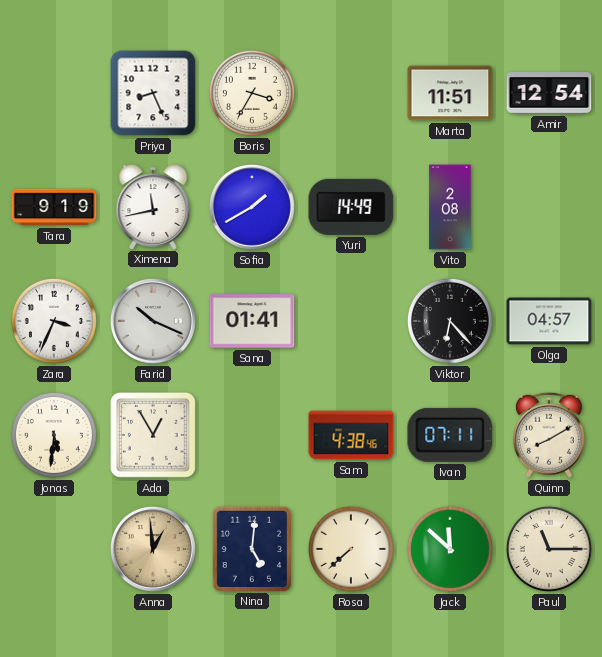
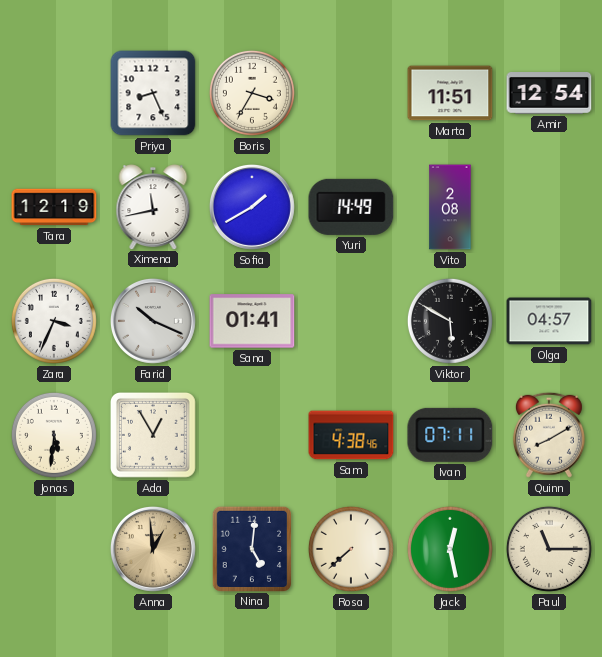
Tara: 9:19 -> 12:19
Viktor: 6:23 -> 5:50
Jack: 11:52 -> 12:28
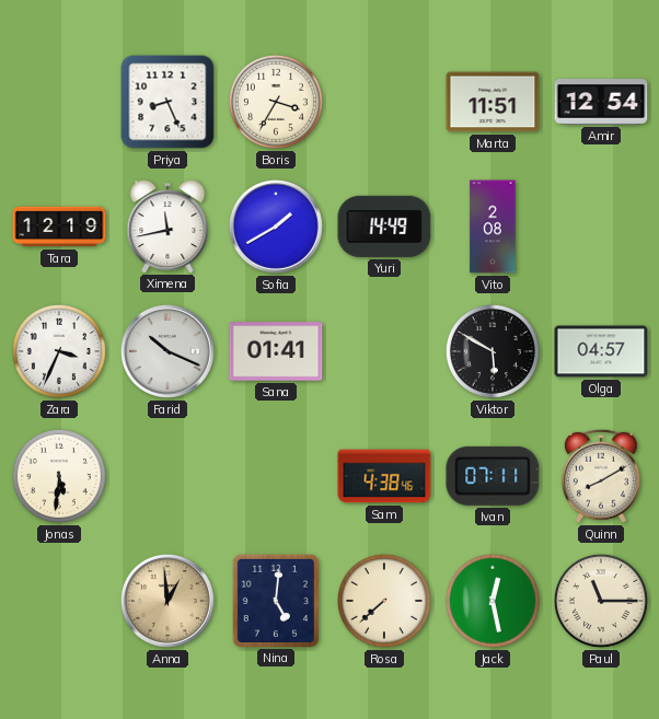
Ada: 12:55 -> none
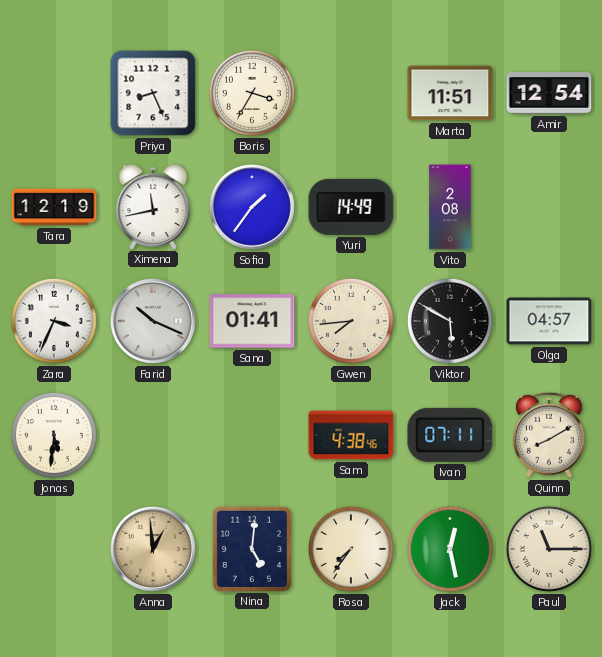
Sofia: 1:40 -> 1:36
Gwen: none -> 7:44
Rosa: 7:38 -> 7:36
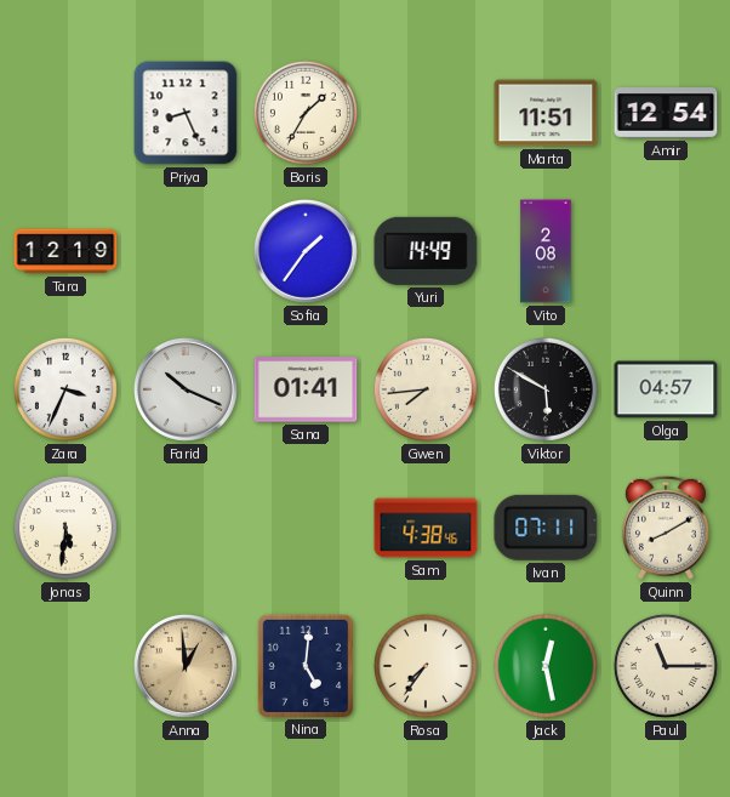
Boris: 3:35 -> 1:35
Ximena: 11:43 -> none
